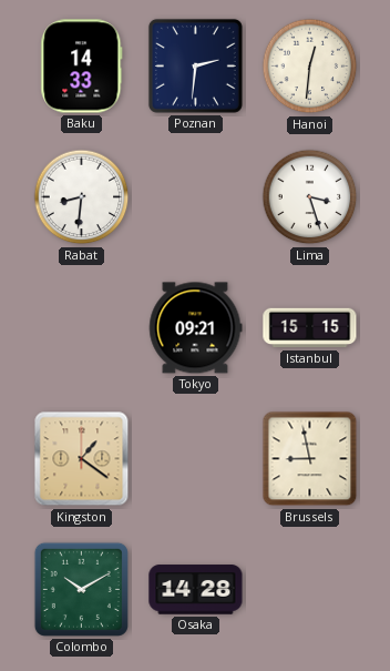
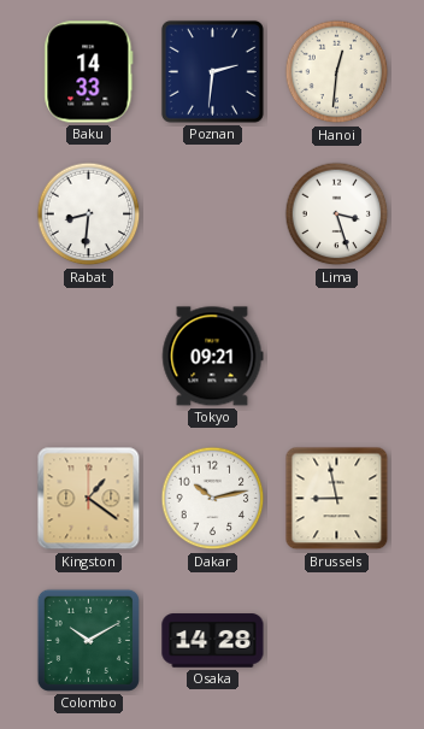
Istanbul: 15:15 -> none
Dakar: none -> 10:13
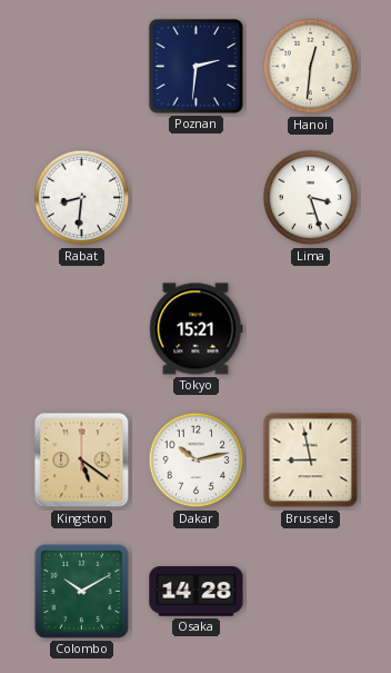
Baku: 14:33 -> none
Tokyo: 09:21 -> 15:21
Kingston: 1:21 -> 5:21
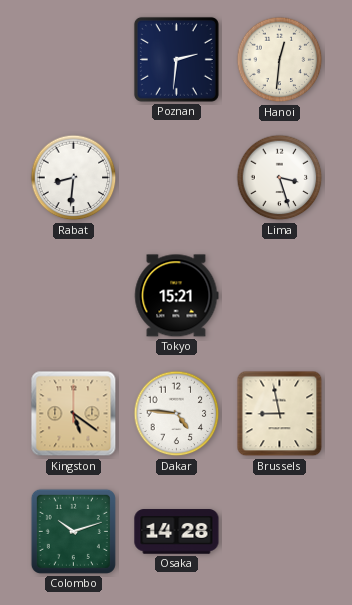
Dakar: 10:13 -> 4:46
Colombo: 10:10 -> 10:12
